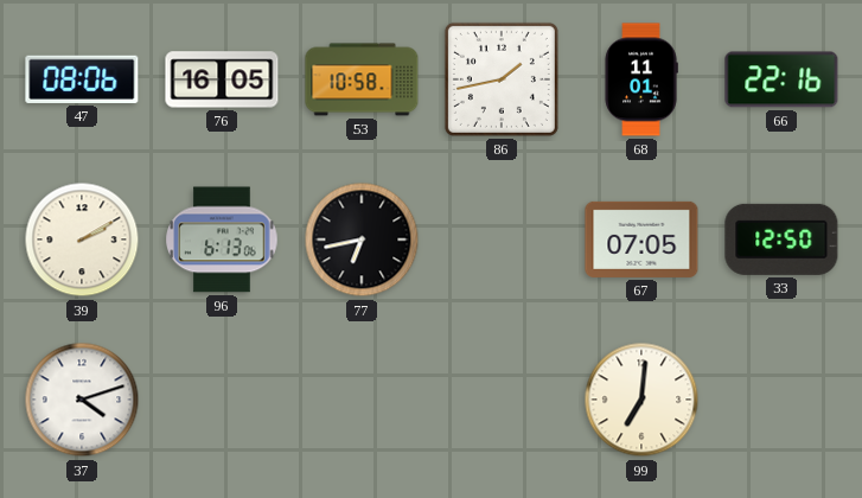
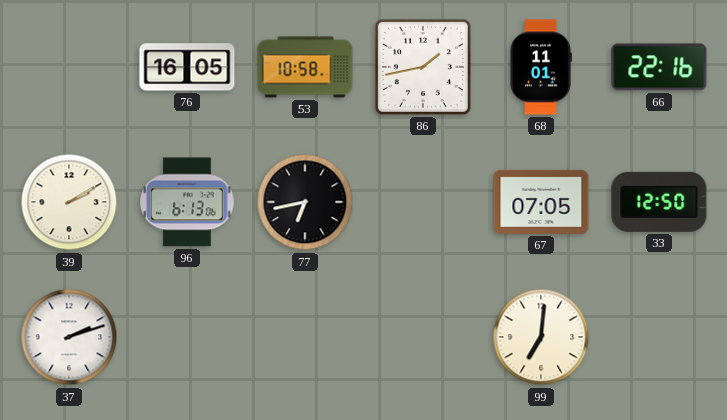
47: 08:06 -> none
37: 4:12 -> 2:12
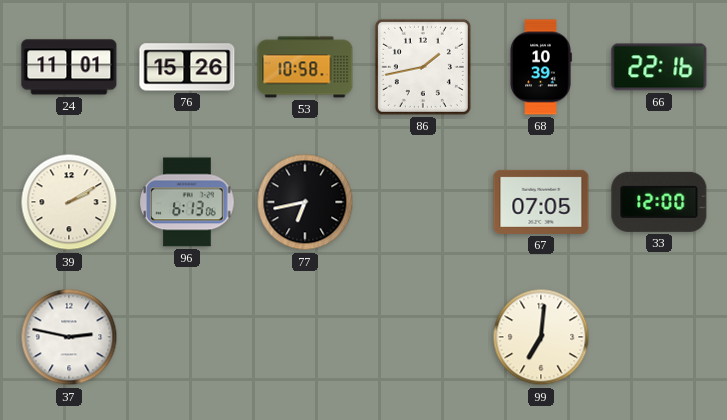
24: none -> 11:01
76: 16:05 -> 15:26
68: 11:01 -> 10:39
33: 12:50 -> 12:00
37: 2:12 -> 2:47
